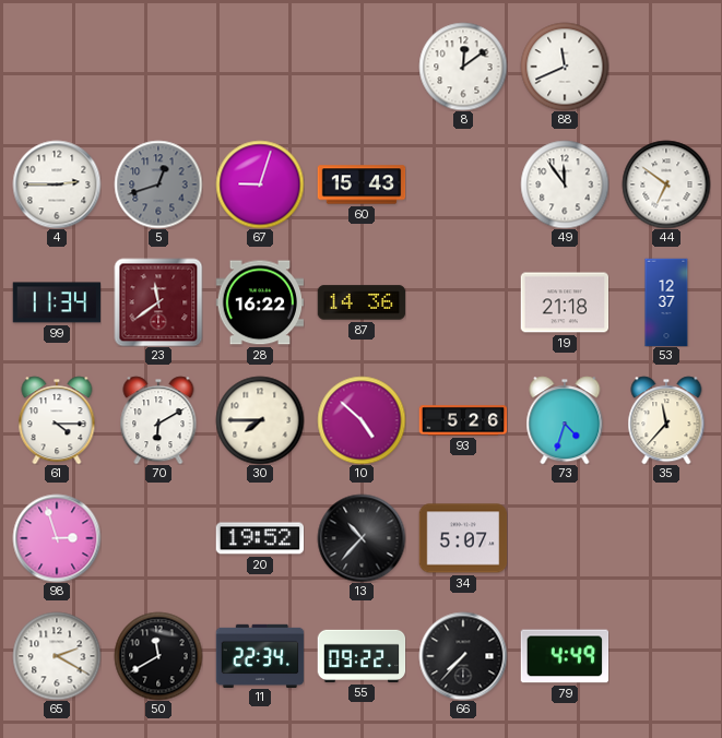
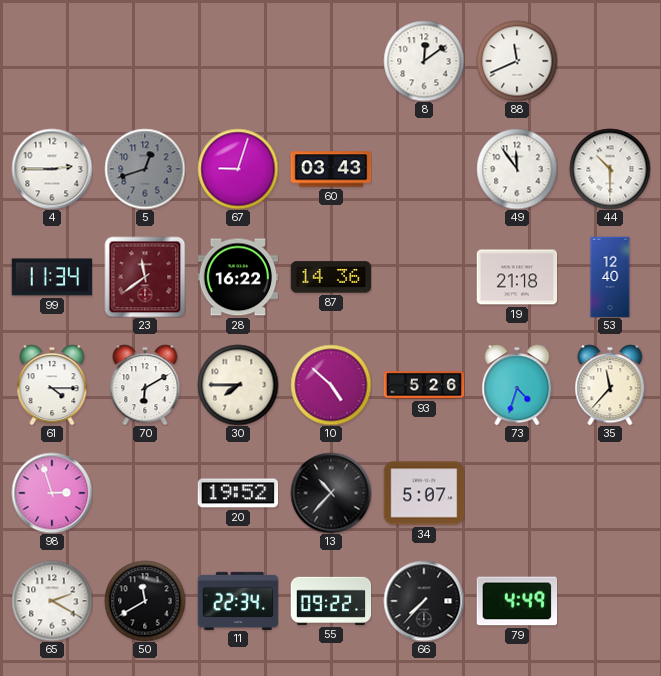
60: 15:43 -> 03:43
44: 6:51 -> 10:30
53: 12:37 -> 12:40
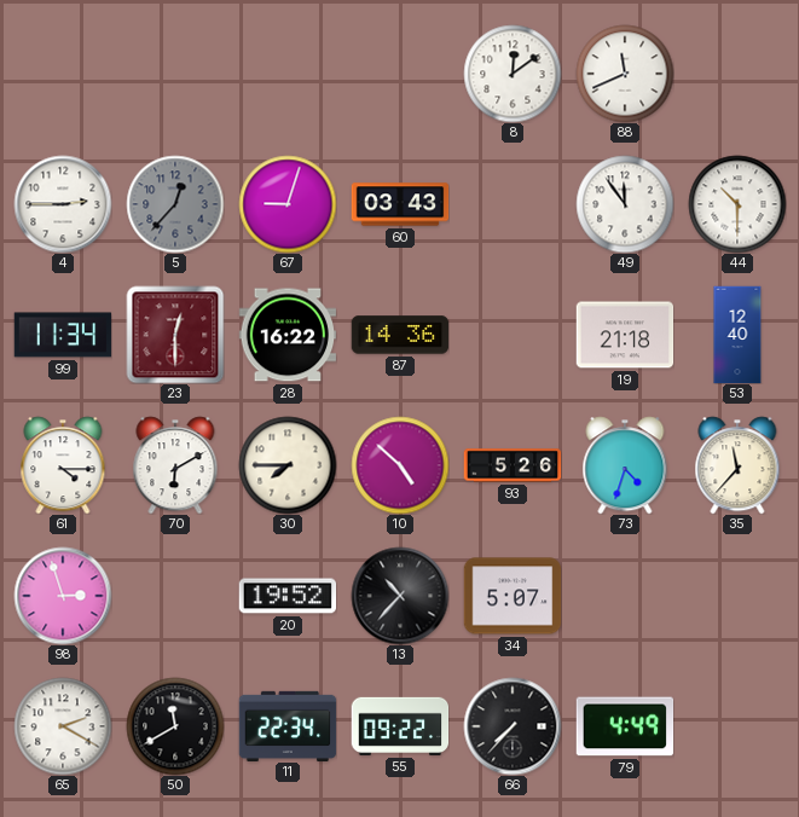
5: 12:42 -> 12:37
23: 11:39 -> 12:30
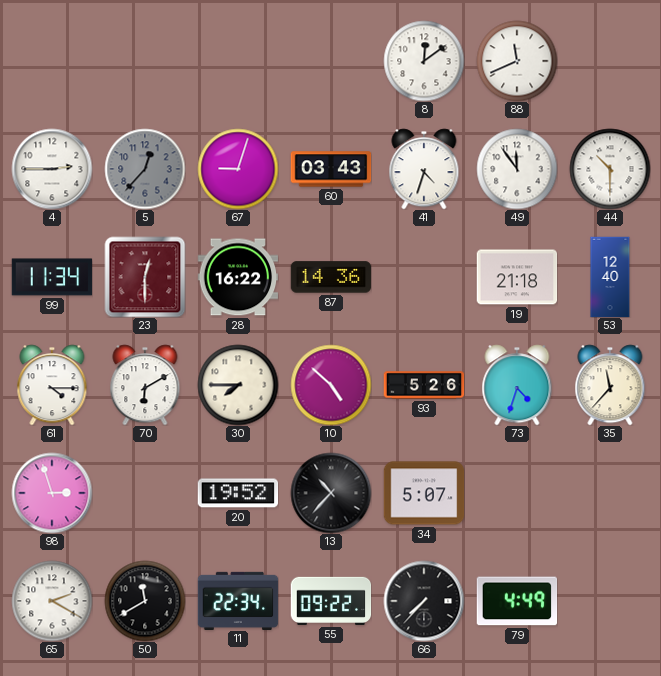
41: none -> 4:33
